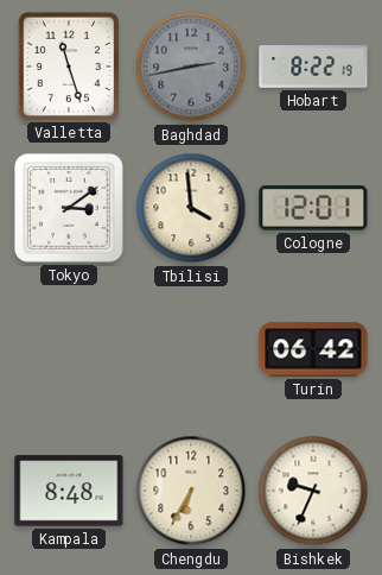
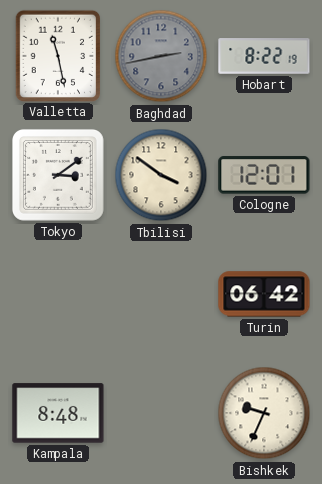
Valletta: 11:27 -> 11:28
Tbilisi: 3:59 -> 3:51
Chengdu: 6:35 -> none
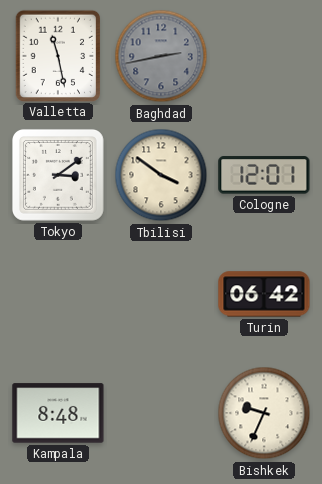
Hobart: 8:22 -> none
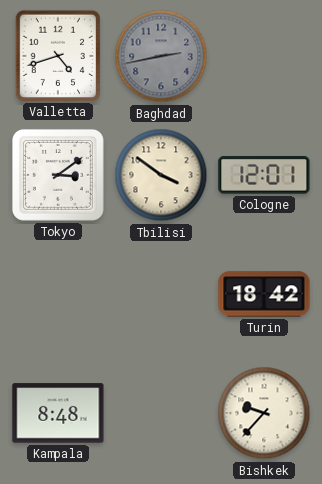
Valletta: 11:28 -> 4:42
Turin: 06:42 -> 18:42
Bishkek: 9:34 -> 9:37
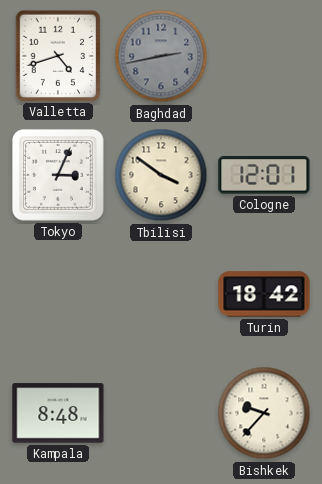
Tokyo: 3:09 -> 3:04
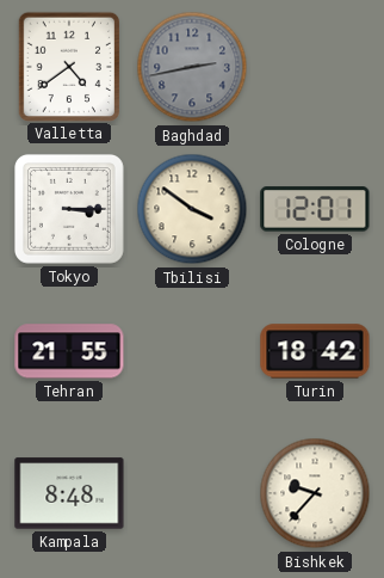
Valletta: 4:42 -> 4:39
Tokyo: 3:04 -> 3:15
Tehran: none -> 21:55
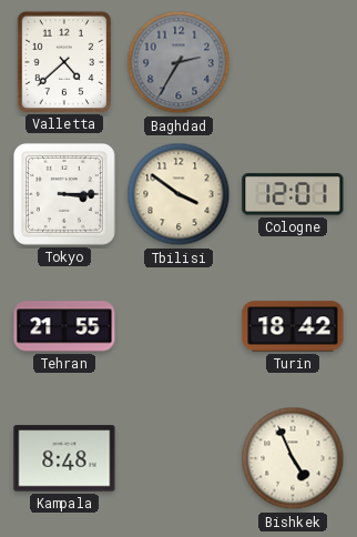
Valletta: 4:39 -> 4:38
Baghdad: 2:43 -> 2:35
Bishkek: 9:37 -> 4:56
